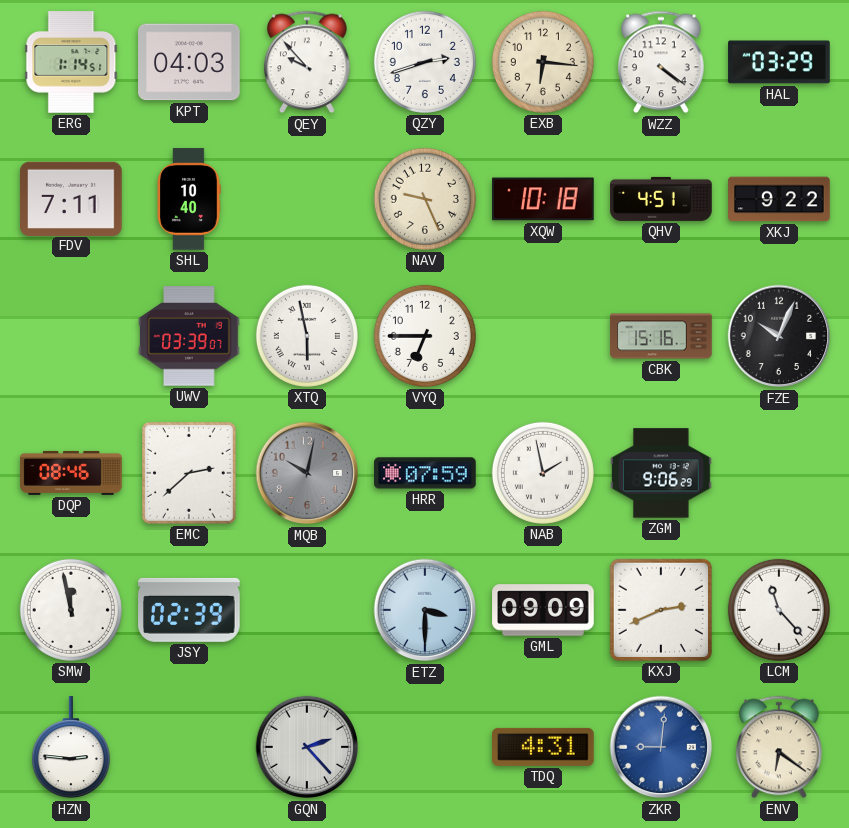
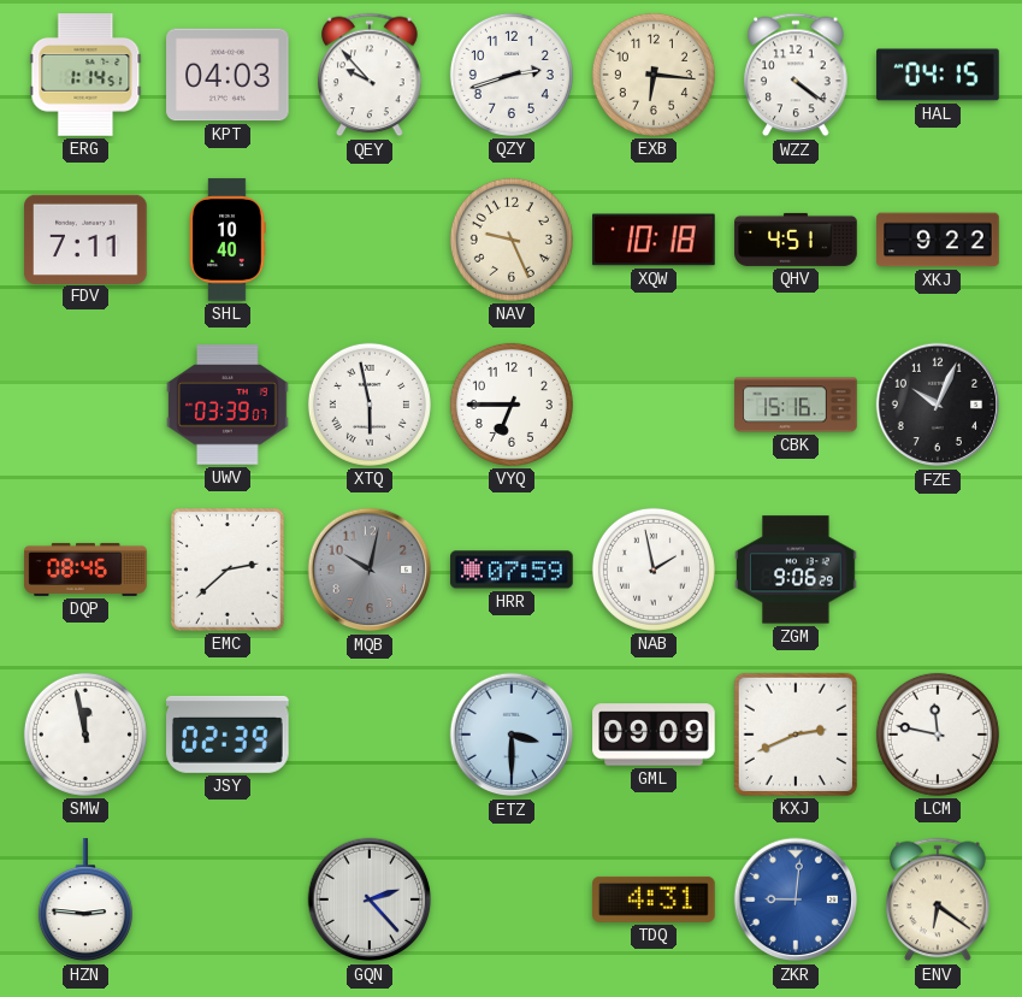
HAL: 03:29 -> 04:15
LCM: 11:23 -> 11:47
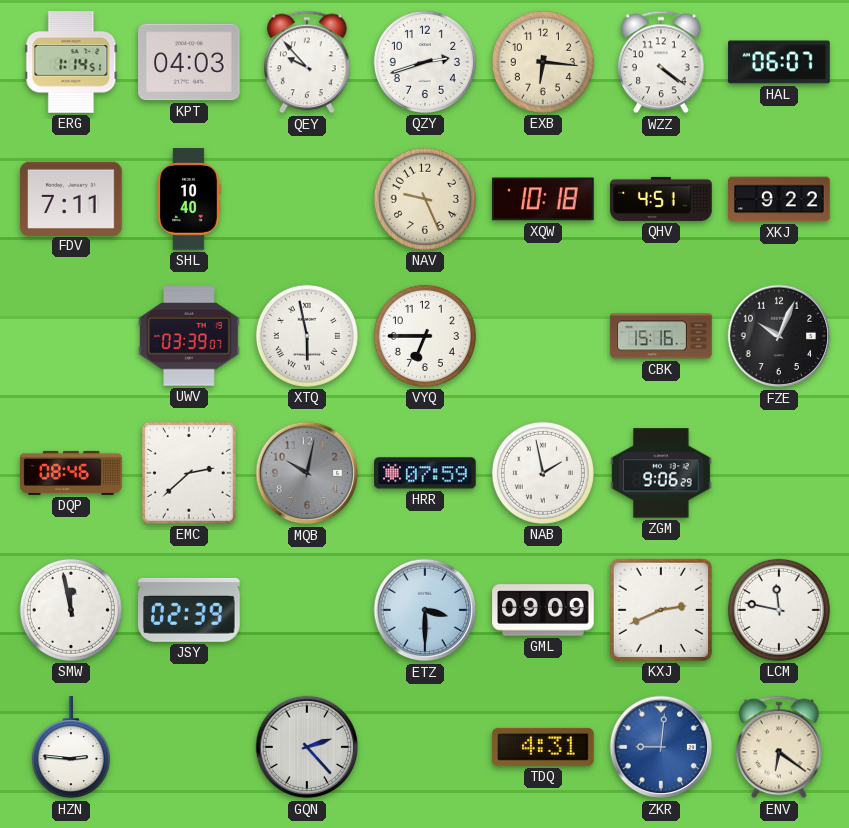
HAL: 04:15 -> 06:07
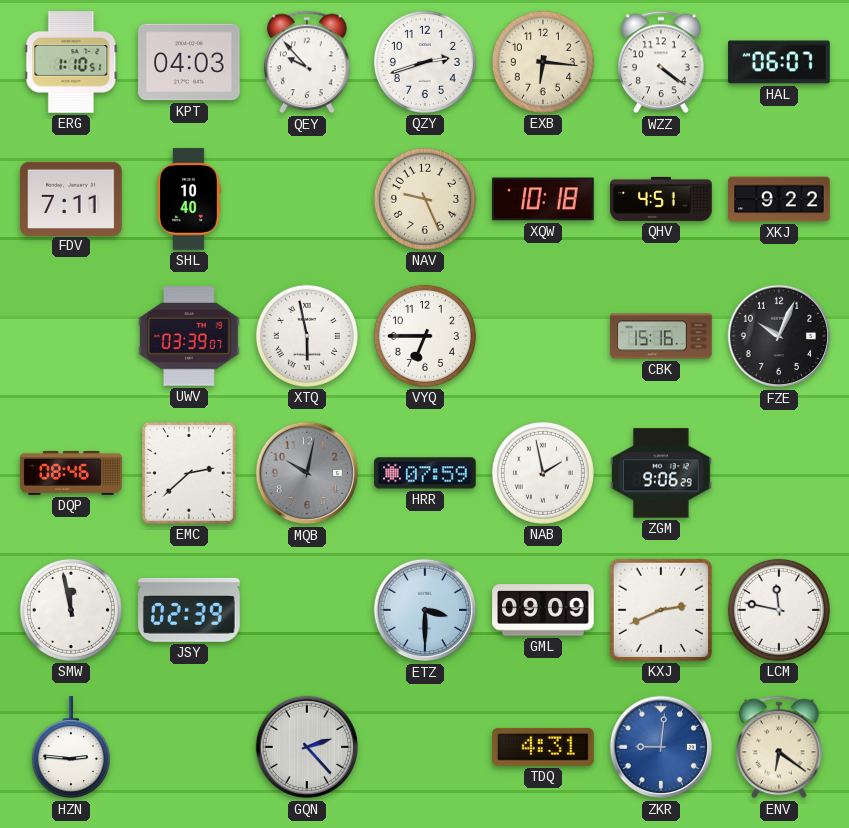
ERG: 1:14 -> 1:10
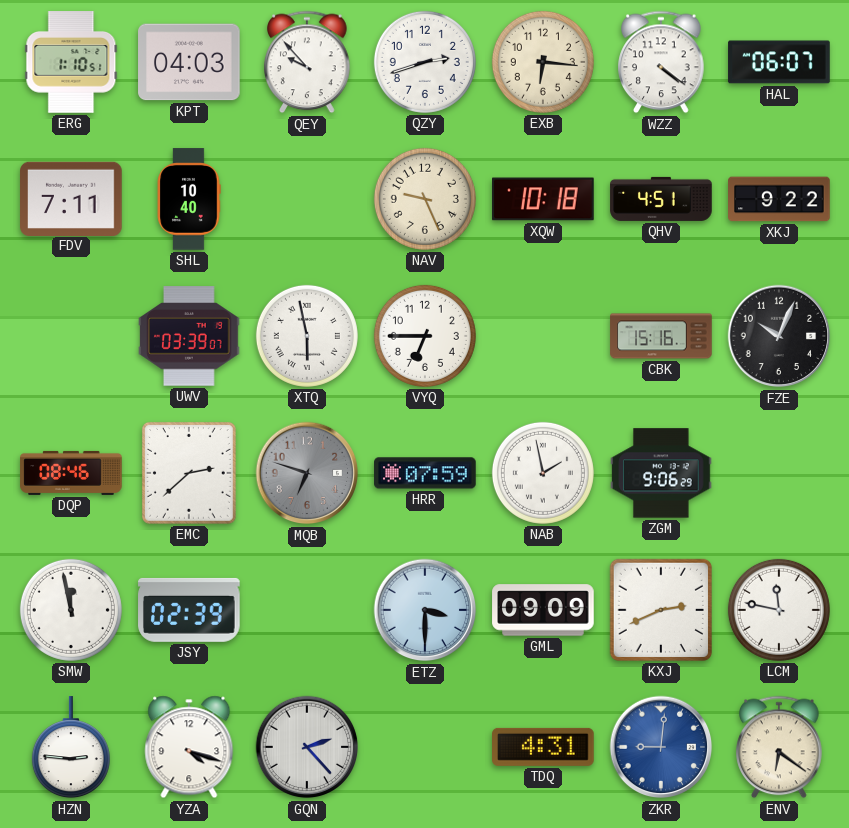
MQB: 10:02 -> 6:48
YZA: none -> 4:18
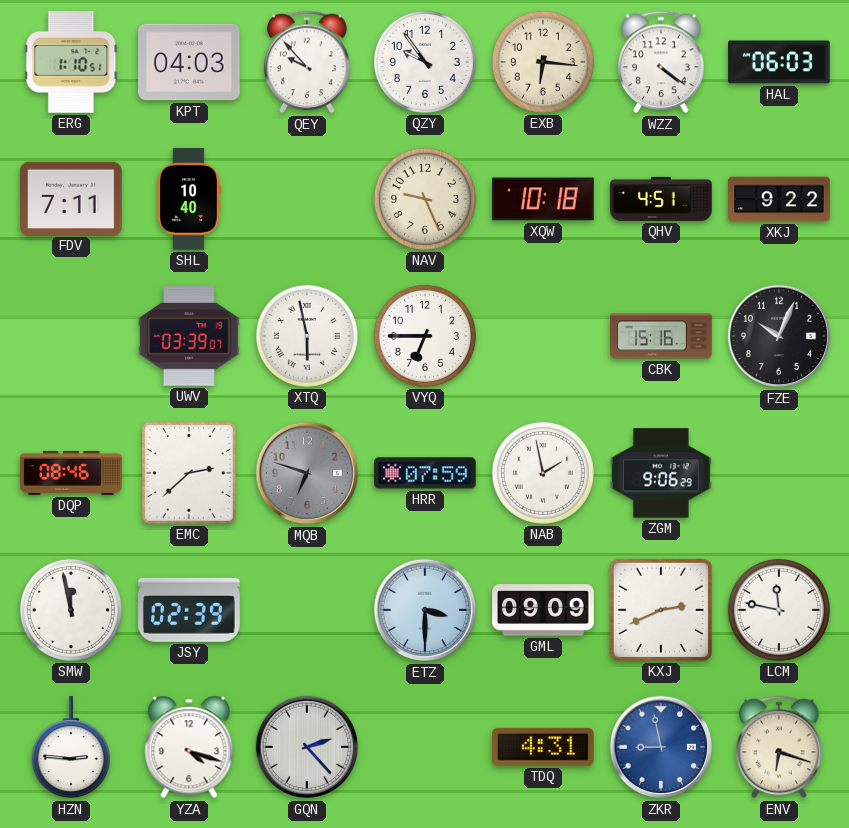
QZY: 2:42 -> 9:54
HAL: 06:07 -> 06:03
ZKR: 9:01 -> 8:58
ENV: 6:21 -> 6:18
